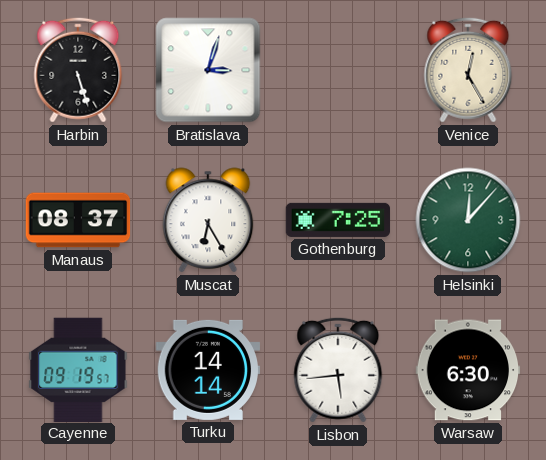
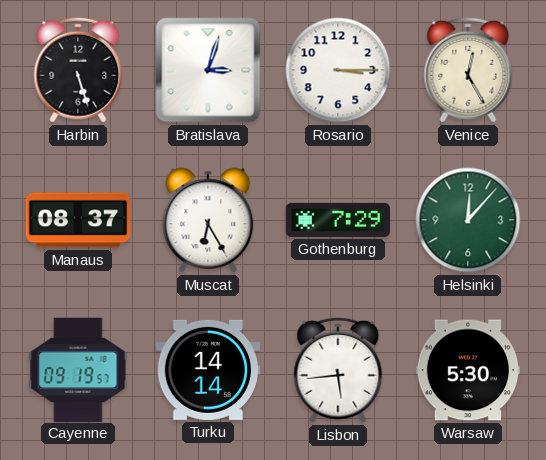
Rosario: none -> 3:15
Gothenburg: 7:25 -> 7:29
Warsaw: 6:30 -> 5:30
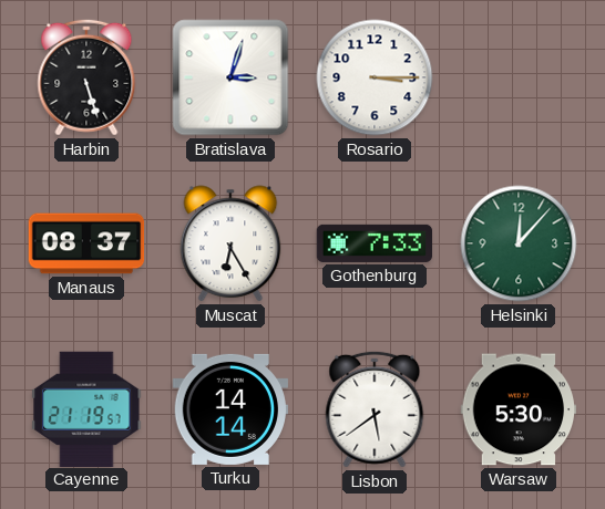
Venice: 12:25 -> none
Gothenburg: 7:29 -> 7:33
Cayenne: 09:19 -> 21:19
Lisbon: 5:44 -> 5:39
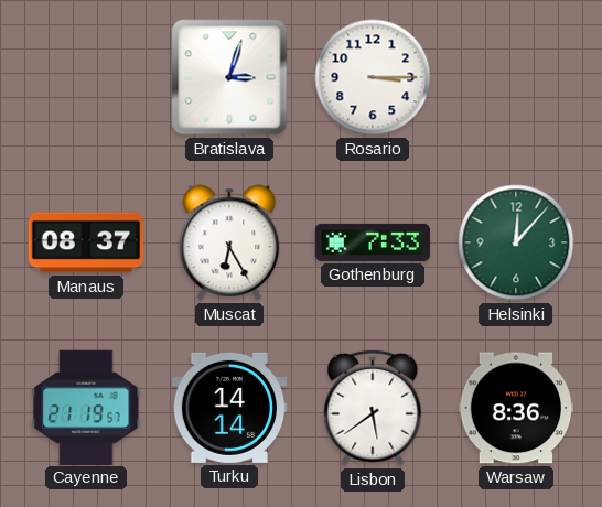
Harbin: 5:27 -> none
Warsaw: 5:30 -> 8:36
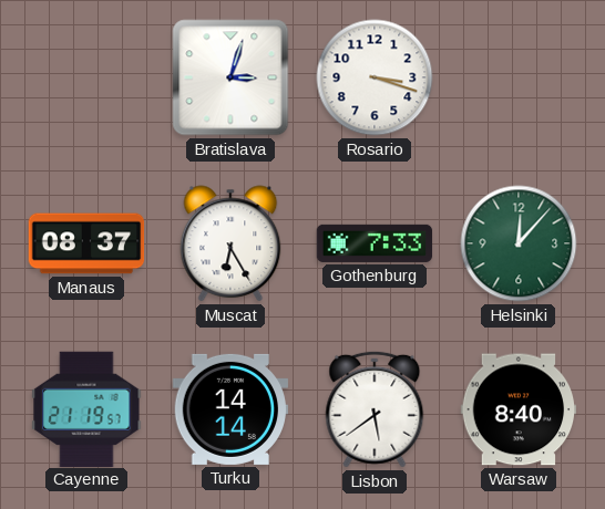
Rosario: 3:15 -> 3:18
Warsaw: 8:36 -> 8:40
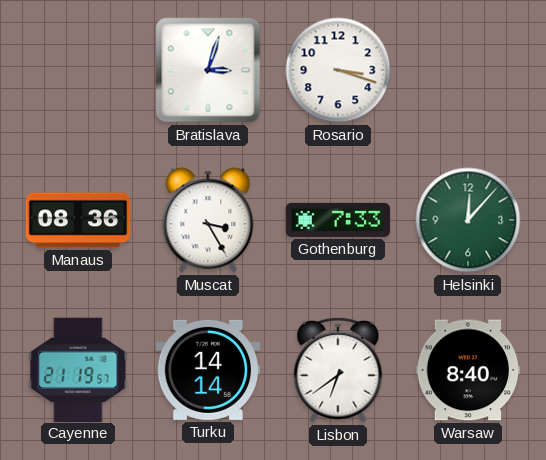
Manaus: 08:37 -> 08:36
Muscat: 6:25 -> 3:25
Lisbon: 5:39 -> 6:39
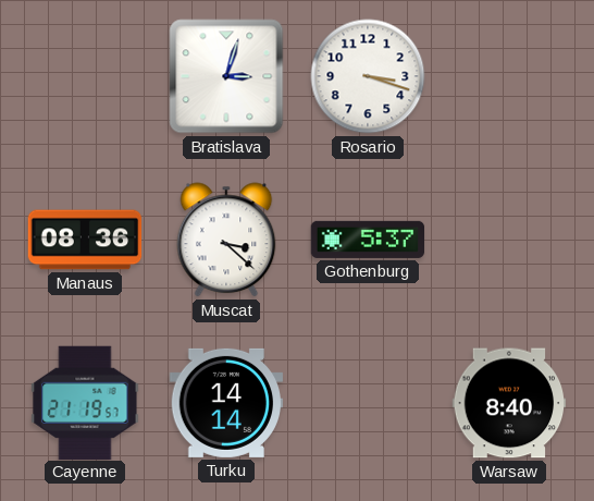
Muscat: 3:25 -> 3:22
Gothenburg: 7:33 -> 5:37
Helsinki: 12:07 -> none
Lisbon: 6:39 -> none
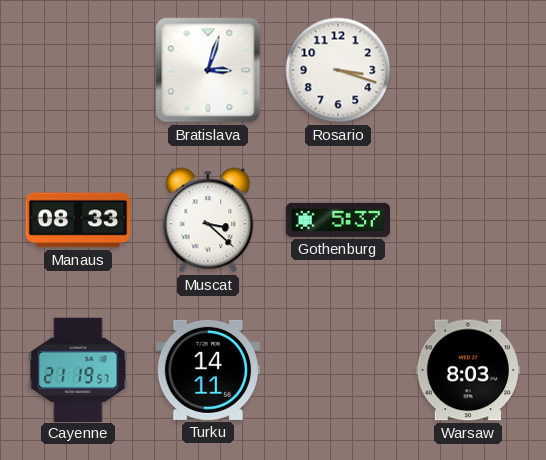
Manaus: 08:36 -> 08:33
Turku: 14:14 -> 14:11
Warsaw: 8:40 -> 8:03
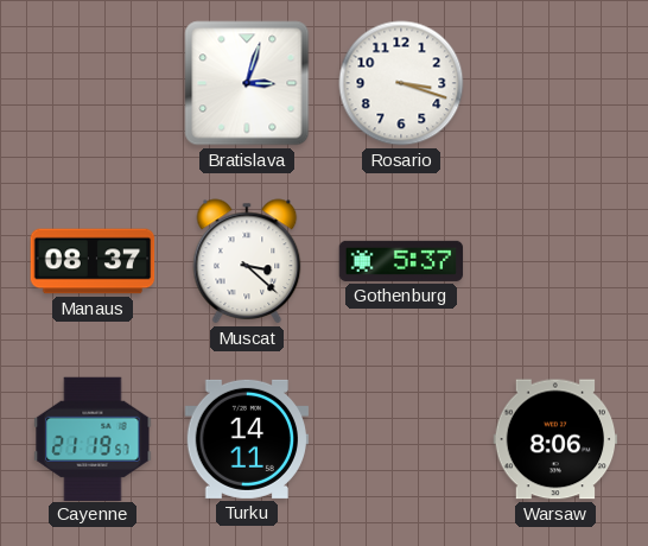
Manaus: 08:33 -> 08:37
Warsaw: 8:03 -> 8:06
